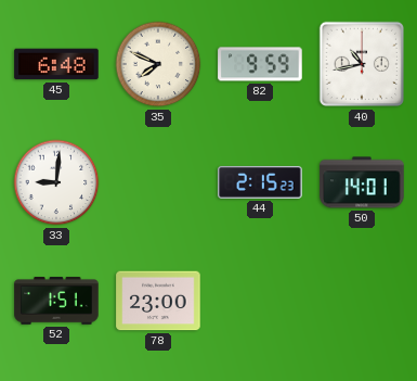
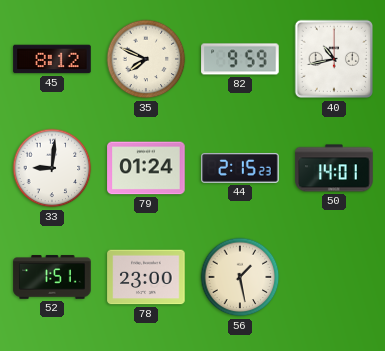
45: 6:48 -> 8:12
79: none -> 01:24
56: none -> 1:28
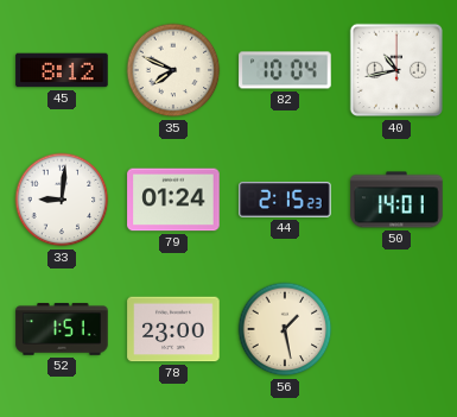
82: 9:59 -> 10:04
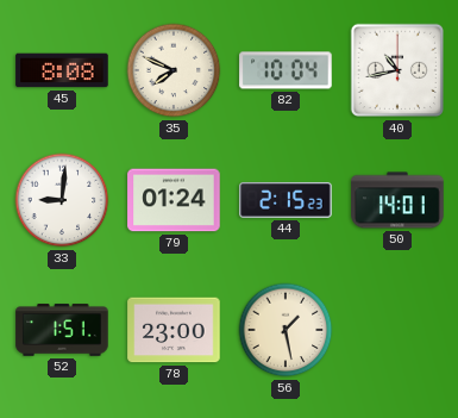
45: 8:12 -> 8:08
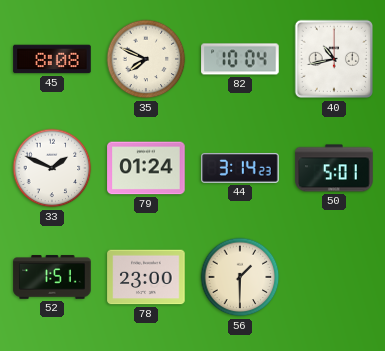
33: 9:01 -> 1:49
44: 2:15 -> 3:14
50: 14:01 -> 5:01
56: 1:28 -> 1:30
